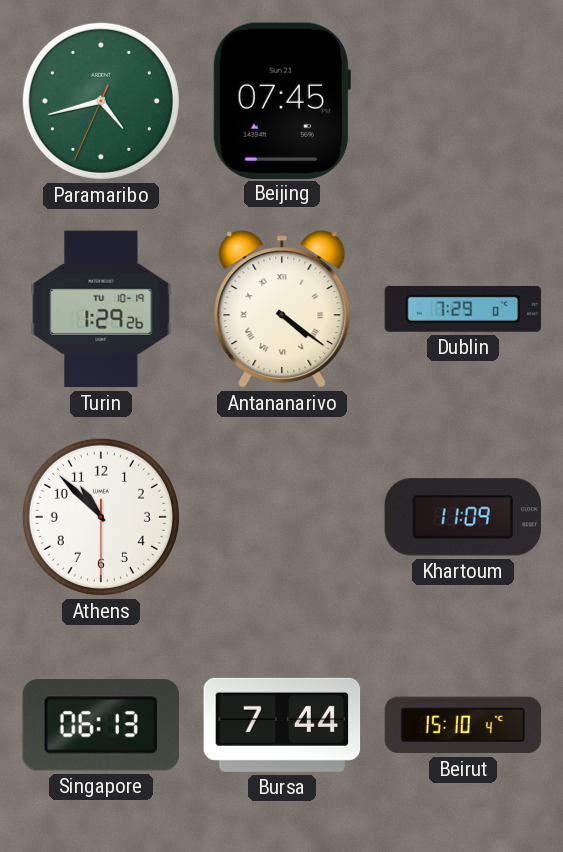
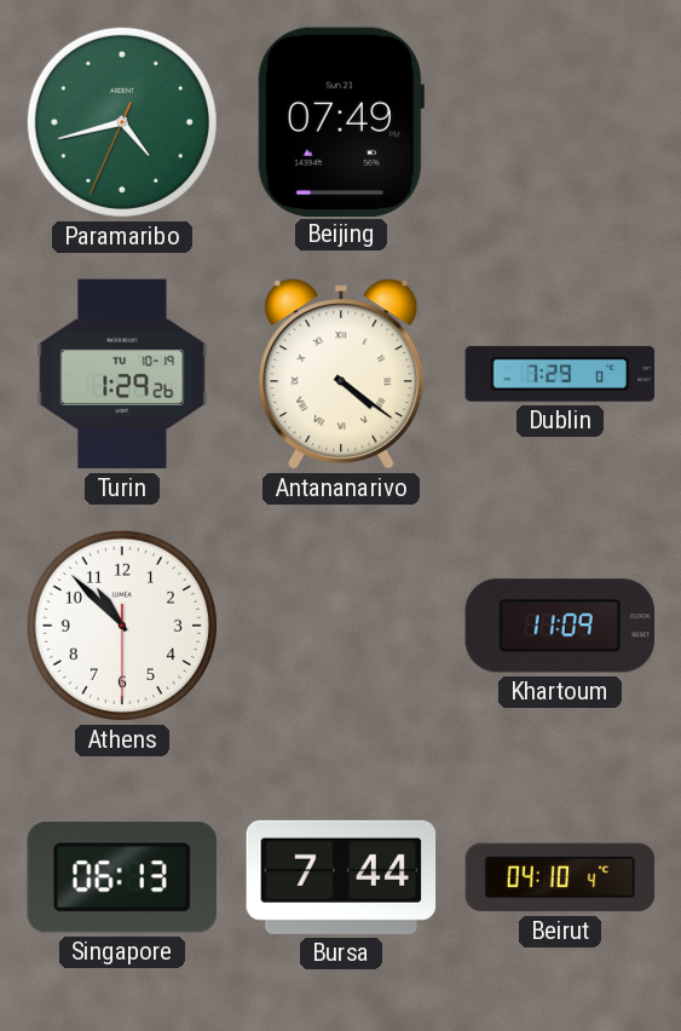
Beijing: 07:45 -> 07:49
Beirut: 15:10 -> 04:10
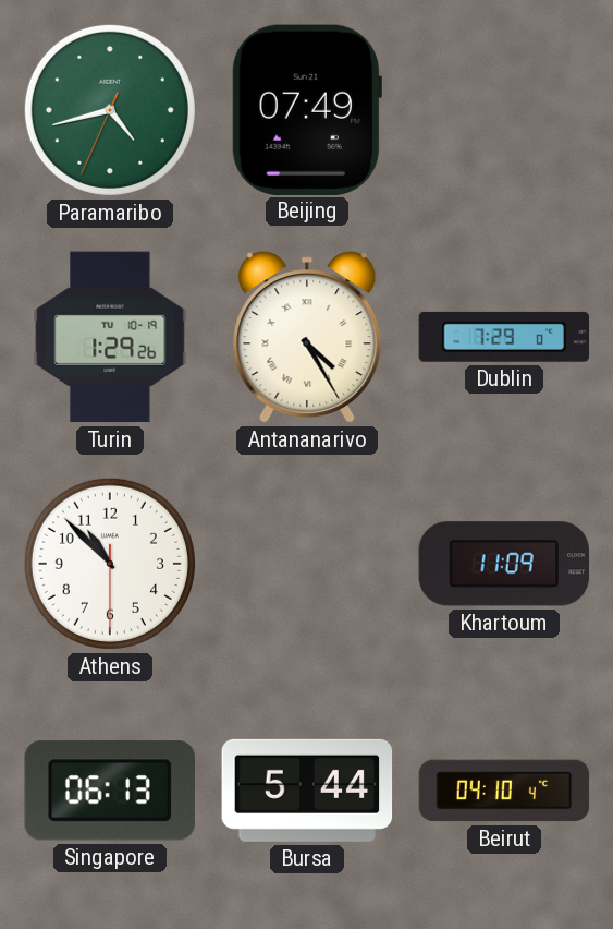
Antananarivo: 4:21 -> 4:25
Bursa: 7:44 -> 5:44
